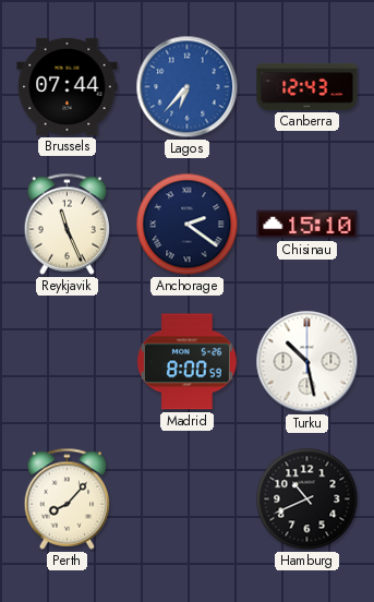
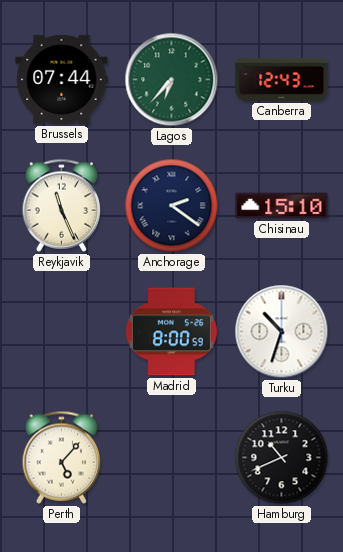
Lagos dial: blue -> green
Turku: 10:28 -> 10:33
Perth: 8:07 -> 5:07
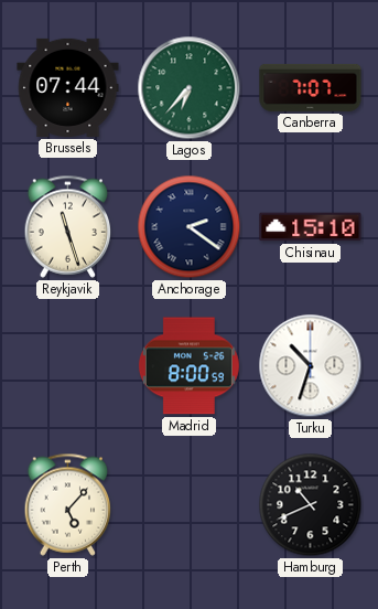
Canberra: 12:43 -> 7:07
Reykjavik: 11:26 -> 11:27
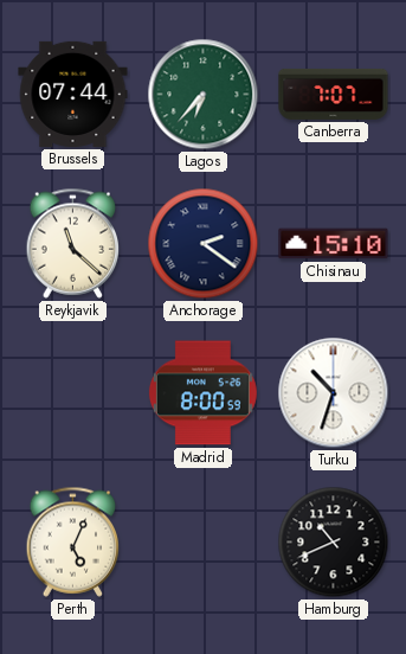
Reykjavik: 11:27 -> 11:22
Perth: 5:07 -> 5:04
